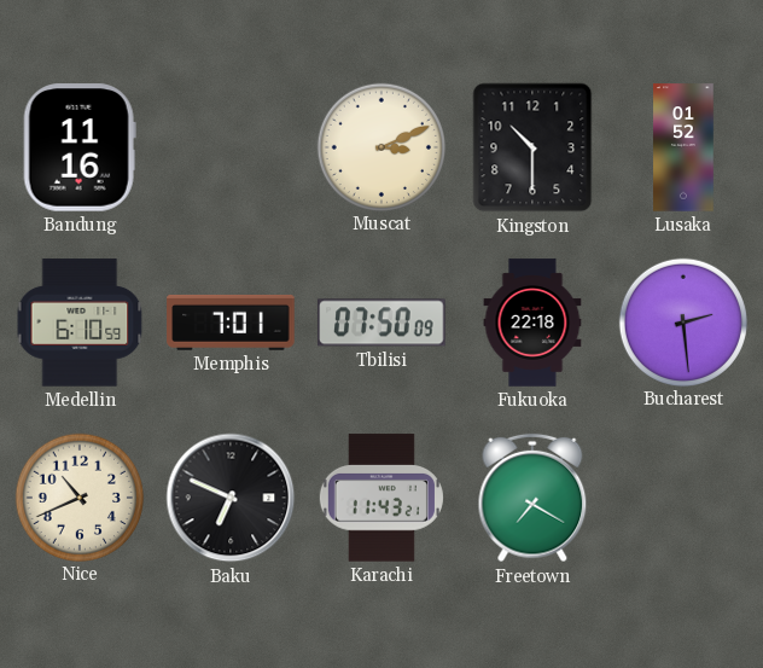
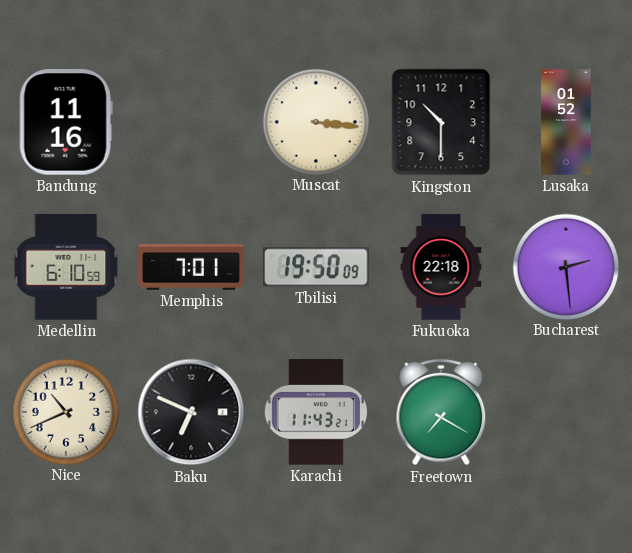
Muscat: 3:11 -> 3:16
Tbilisi: 07:50 -> 19:50
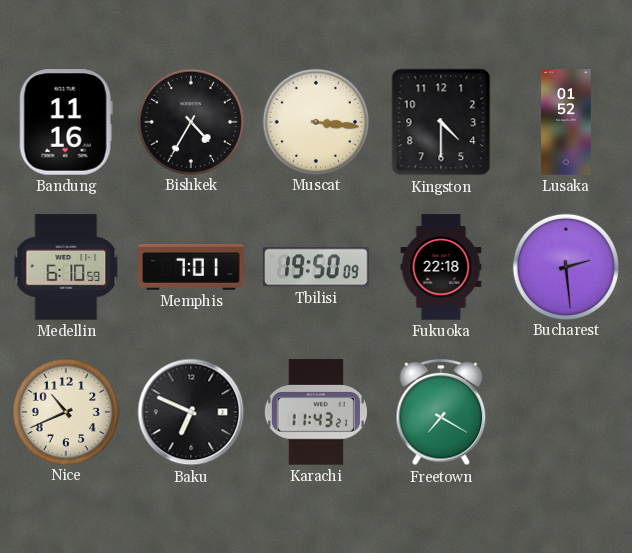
Bishkek: none -> 4:35
Kingston: 10:30 -> 4:30
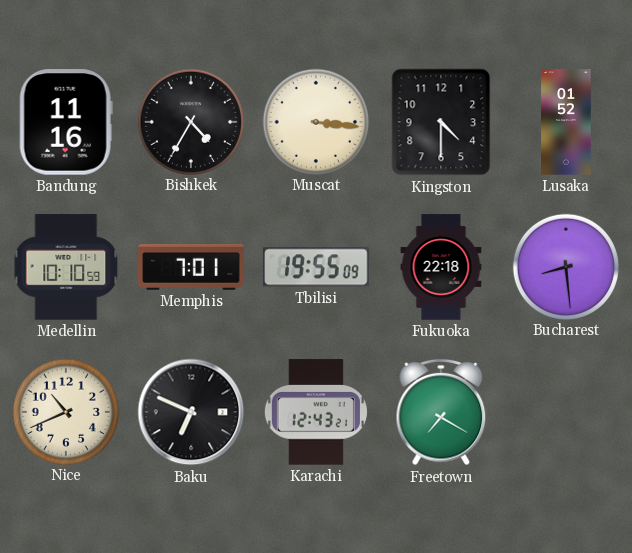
Medellin: 6:10 -> 10:10
Tbilisi: 19:50 -> 19:55
Bucharest: 2:29 -> 8:29
Karachi: 11:43 -> 12:43
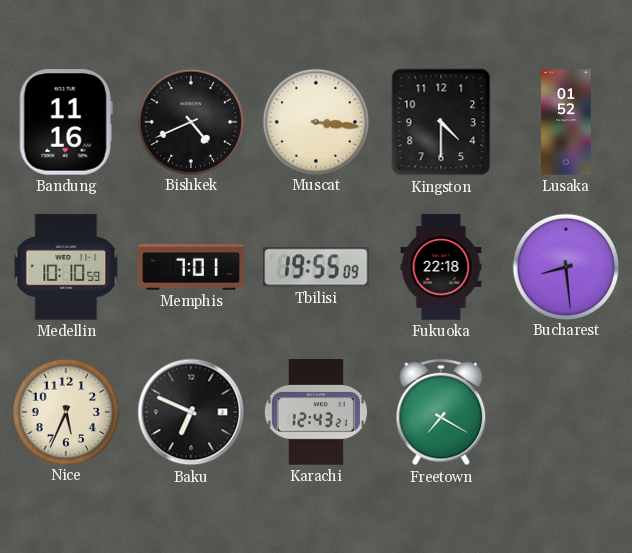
Bishkek: 4:35 -> 4:41
Nice: 10:41 -> 5:34
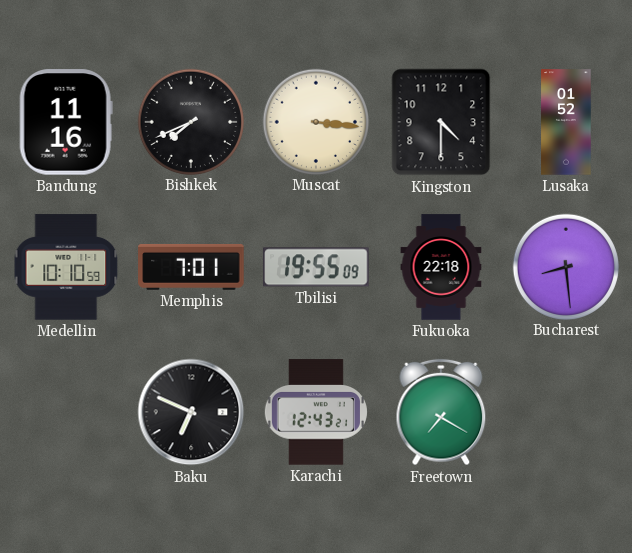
Bishkek: 4:41 -> 7:41
Nice: 5:34 -> none
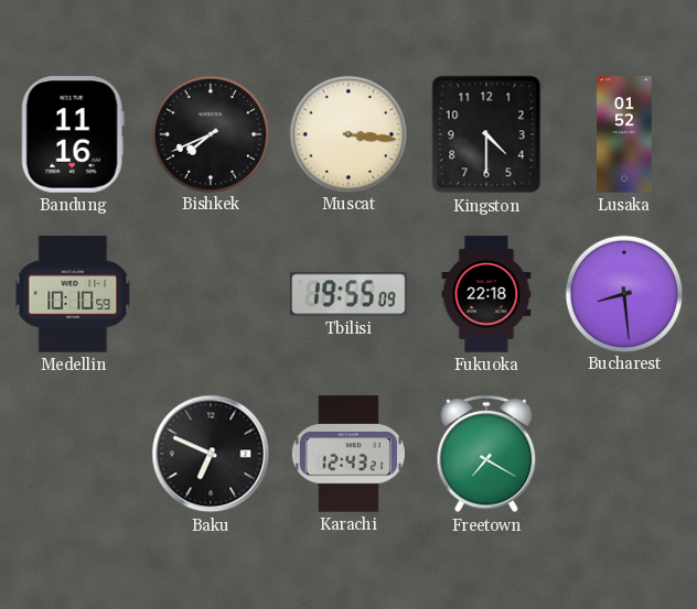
Memphis: 7:01 -> none
